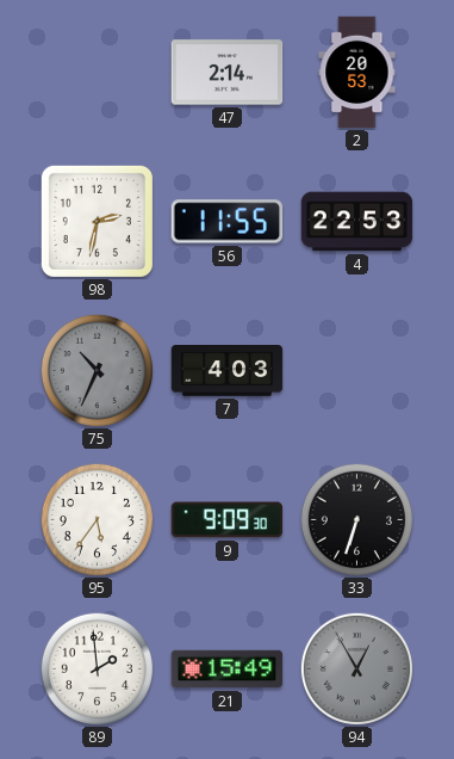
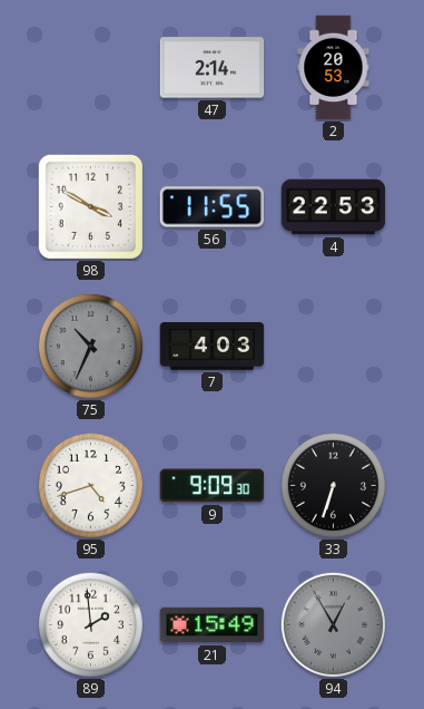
98: 2:32 -> 3:50
95: 5:36 -> 4:42
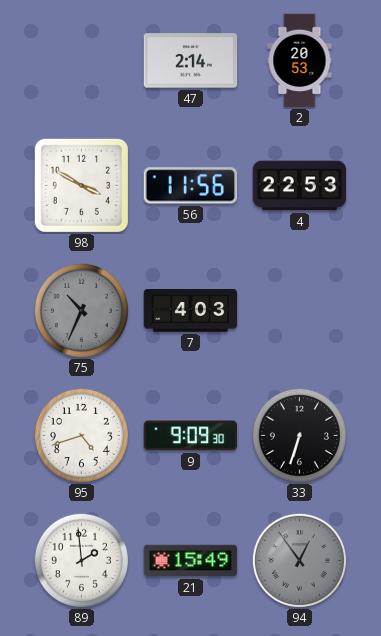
56: 11:55 -> 11:56
94: 12:55 -> 12:54
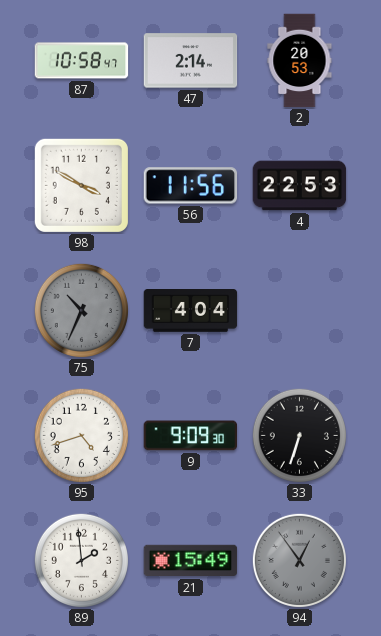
87: none -> 10:58
7: 4:03 -> 4:04
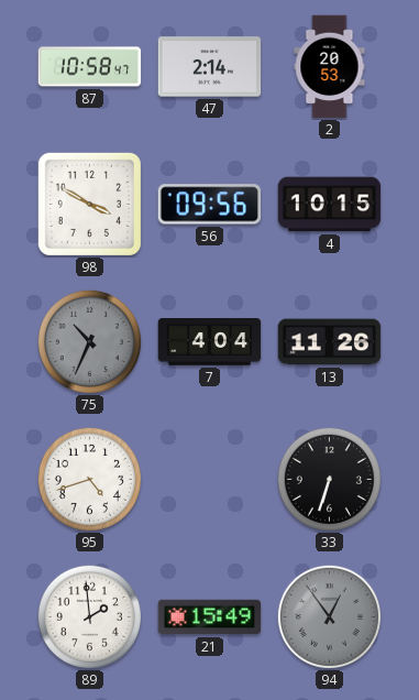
56: 11:56 -> 09:56
4: 22:53 -> 10:15
13: none -> 11:26
9: 9:09 -> none
